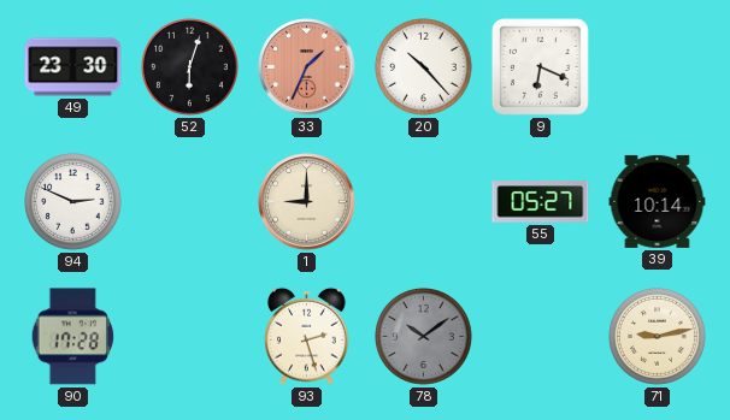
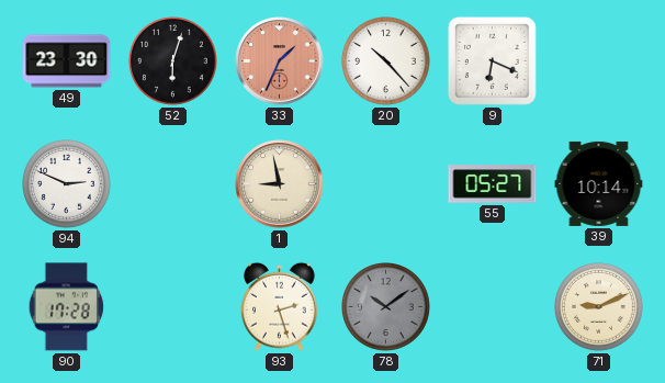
1: 9:00 -> 8:58
71: 9:13 -> 9:11
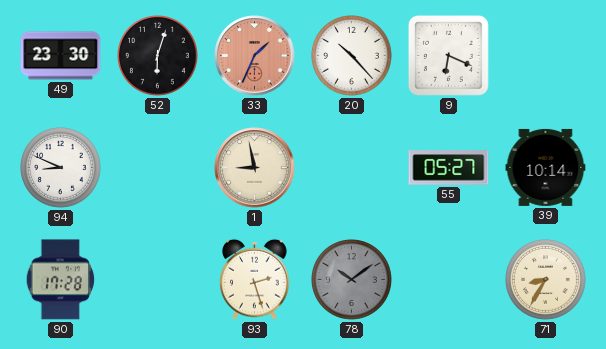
94: 2:49 -> 8:49
71: 9:11 -> 8:35
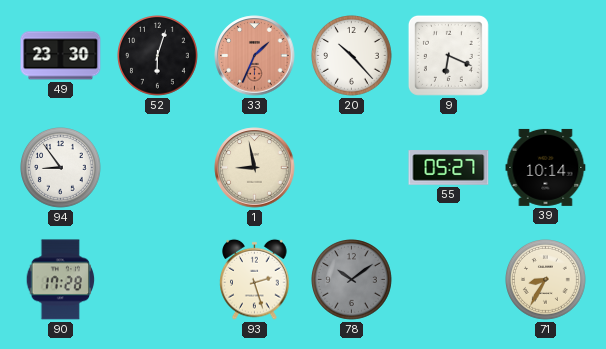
94: 8:49 -> 8:54
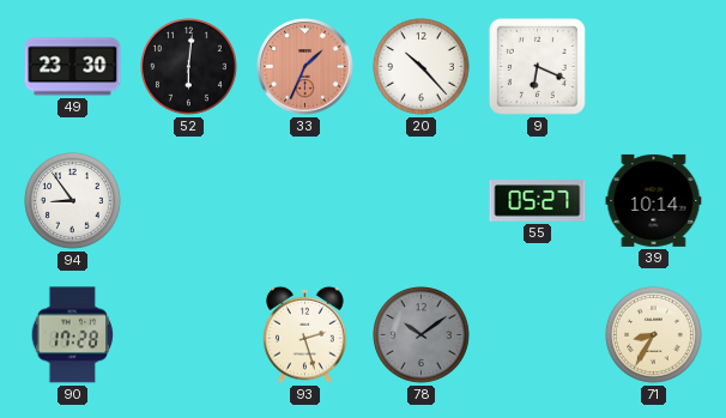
52: 6:03 -> 6:01
1: 8:58 -> none
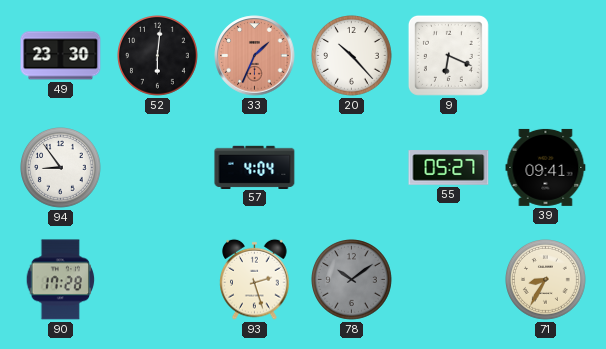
57: none -> 4:04
39: 10:14 -> 09:41
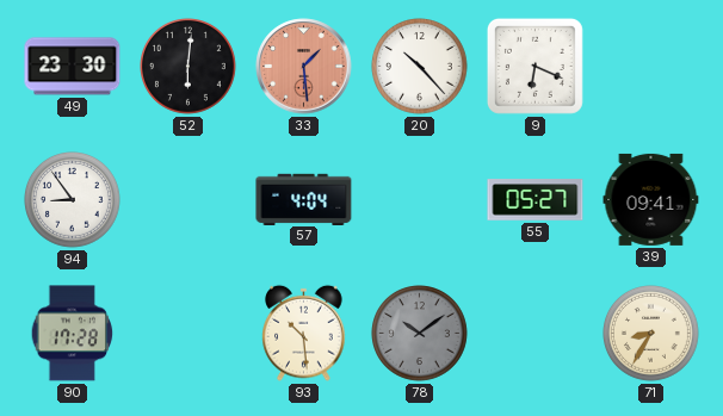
33: 1:34 -> 1:29
93: 2:27 -> 10:29
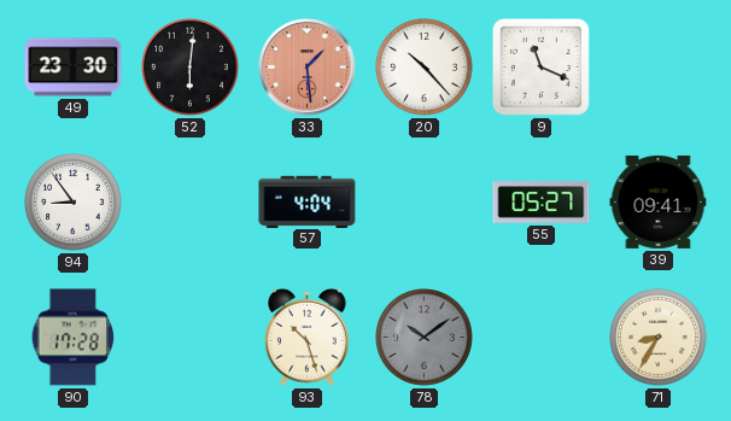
9: 6:19 -> 11:19
93: 10:29 -> 10:27
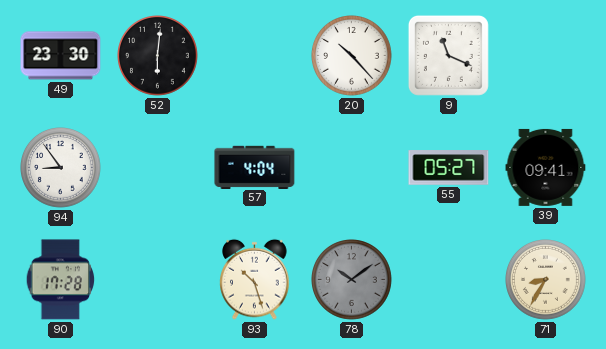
33: 1:29 -> none
